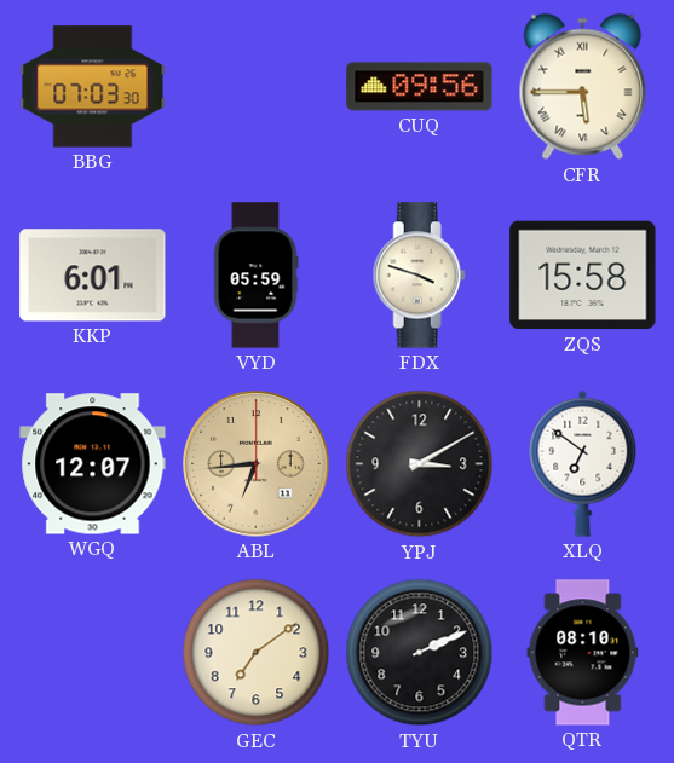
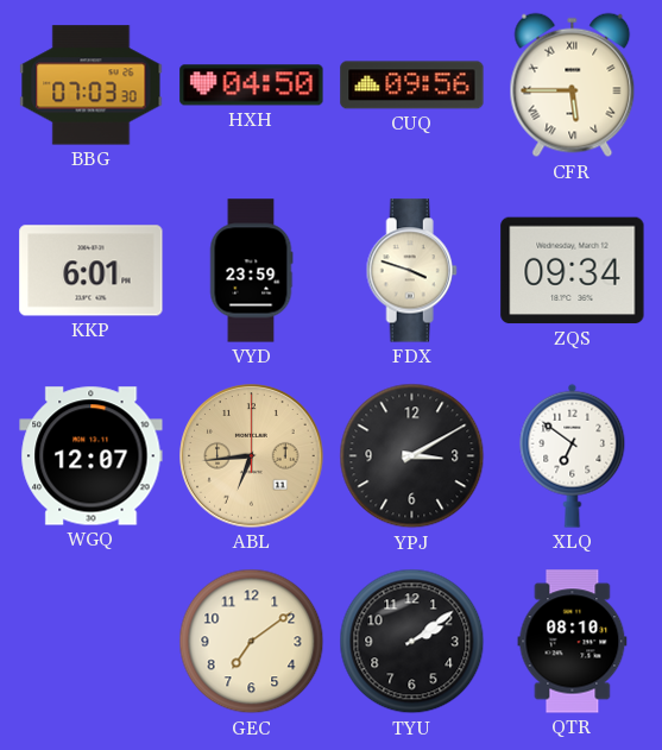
HXH: none -> 04:50
VYD: 05:59 -> 23:59
ZQS: 15:58 -> 09:34
TYU: 2:11 -> 2:09
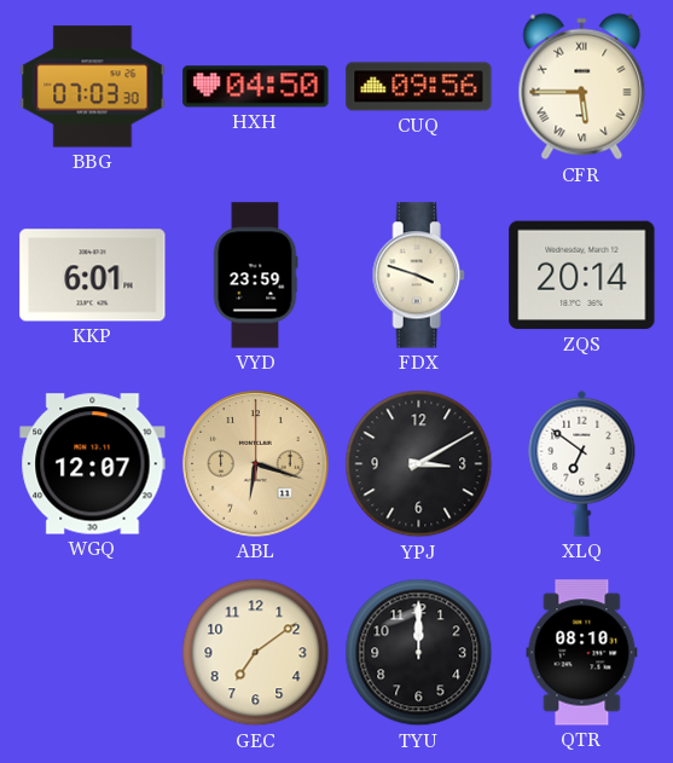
ZQS: 09:34 -> 20:14
ABL: 6:44 -> 6:18
TYU: 2:09 -> 12:00
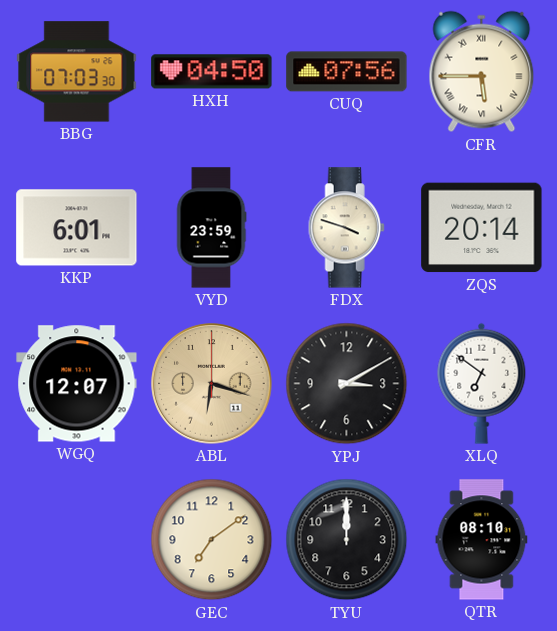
CUQ: 09:56 -> 07:56
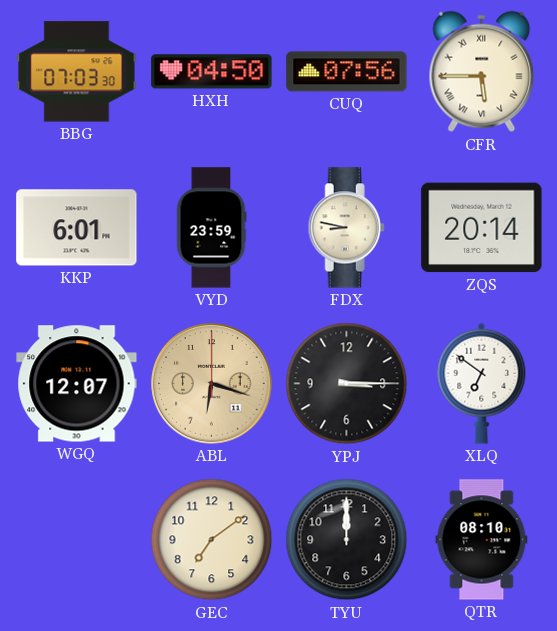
FDX: 3:48 -> 8:47
YPJ: 3:10 -> 3:15
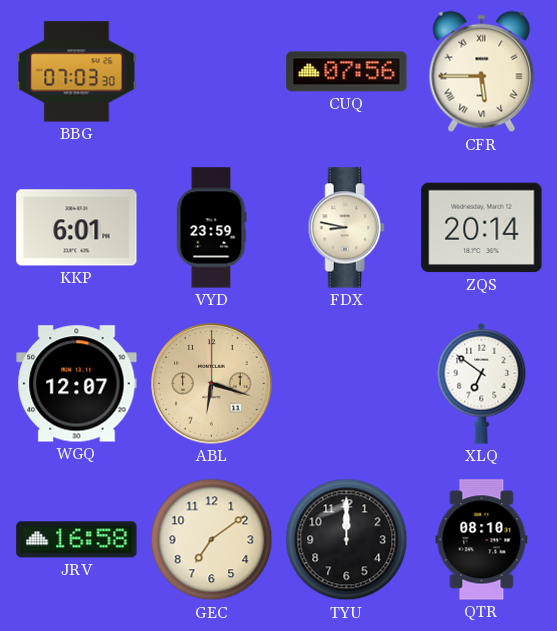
HXH: 04:50 -> none
YPJ: 3:15 -> none
JRV: none -> 16:58
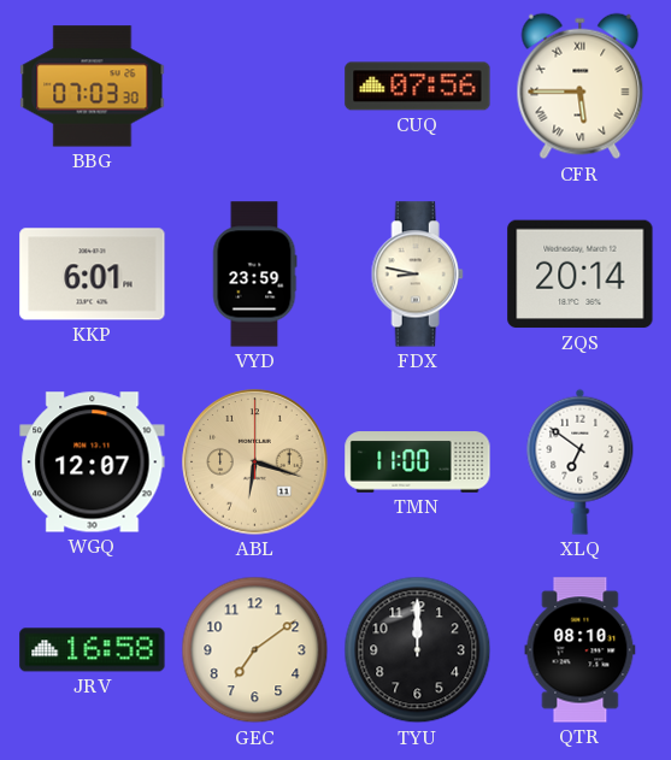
TMN: none -> 11:00
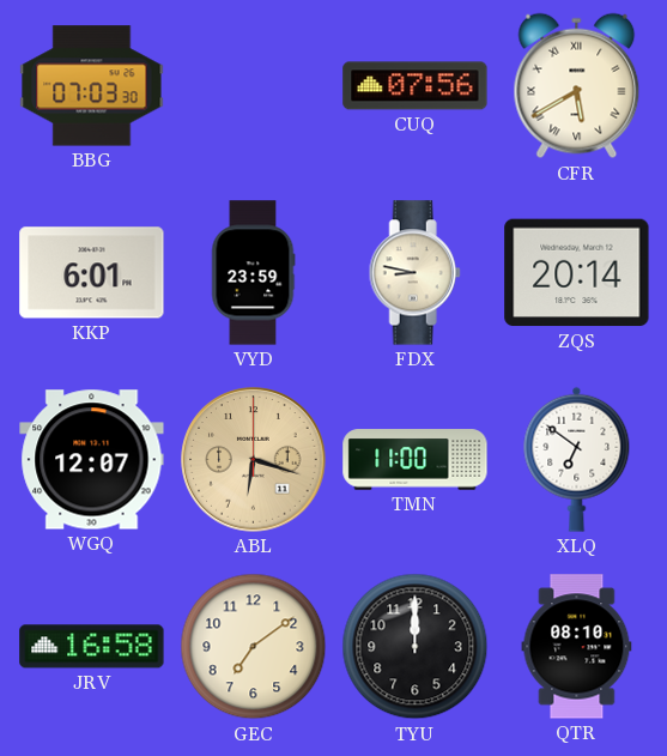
CFR: 5:45 -> 5:40
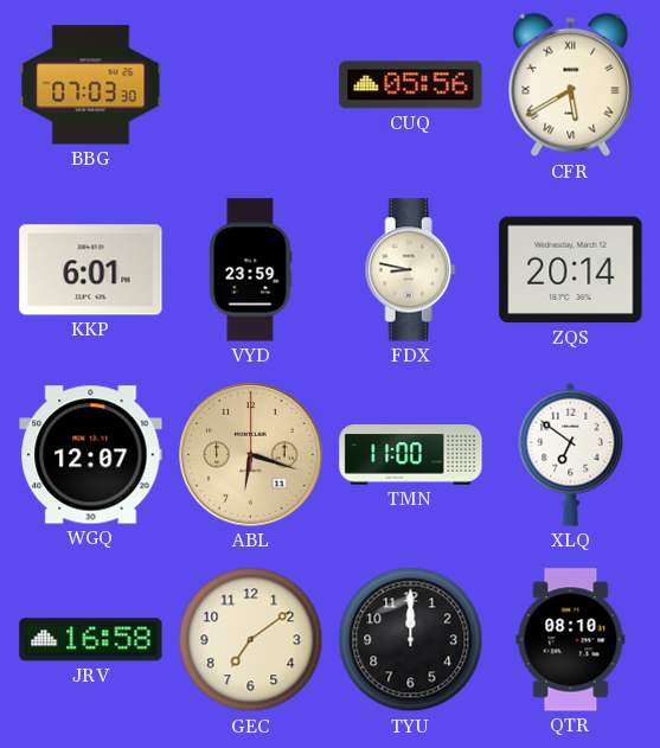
CUQ: 07:56 -> 05:56
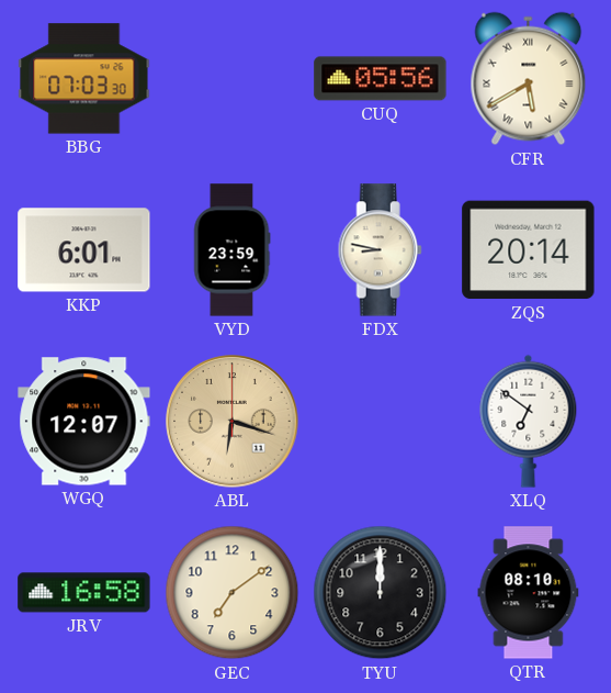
TMN: 11:00 -> none
